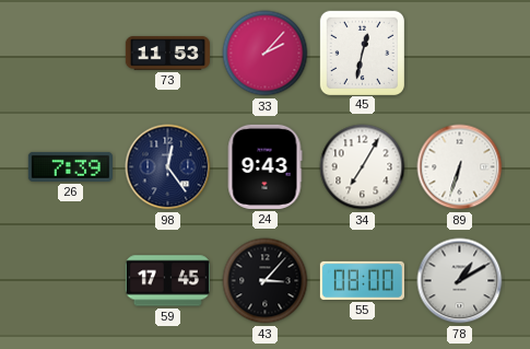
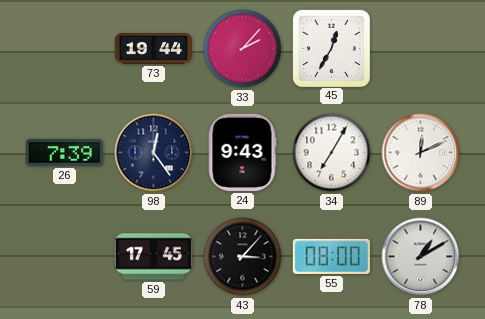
73: 11:53 -> 19:44
45: 12:32 -> 12:35
89: 6:33 -> 12:11
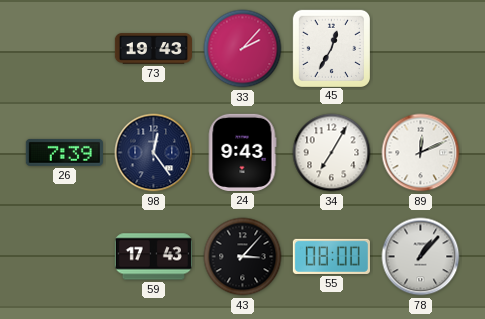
73: 19:44 -> 19:43
59: 17:45 -> 17:43
78: 1:10 -> 1:07
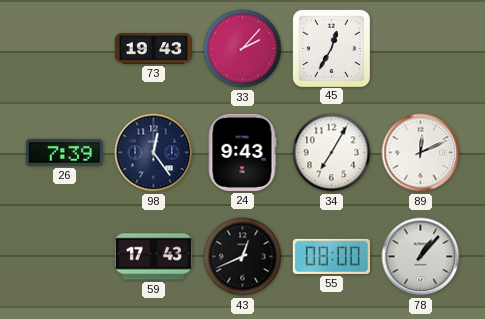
43: 3:07 -> 12:41
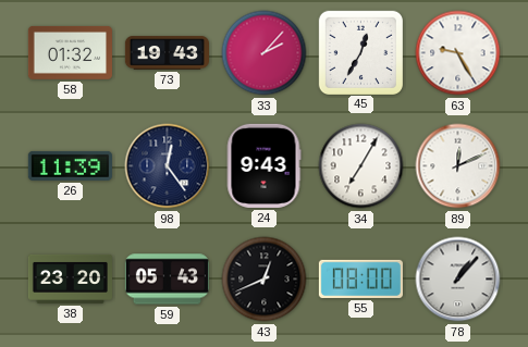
58: none -> 01:32
63: none -> 9:25
26: 7:39 -> 11:39
38: none -> 23:20
59: 17:43 -> 05:43
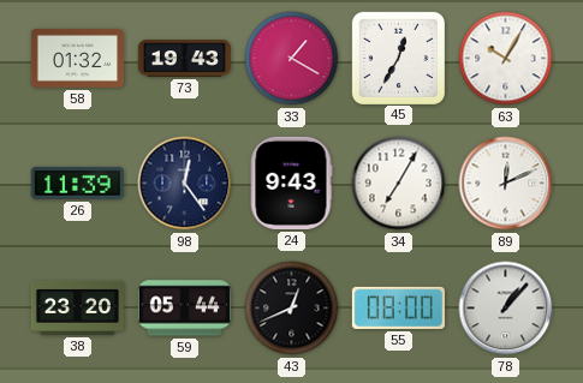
33: 2:07 -> 1:20
63: 9:25 -> 10:05
59: 05:43 -> 05:44
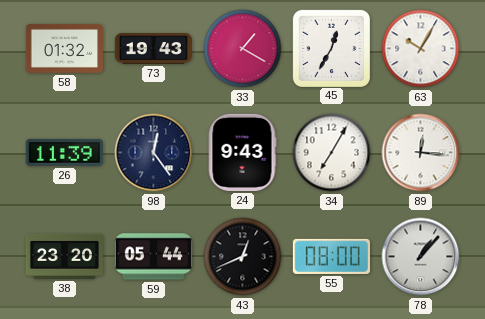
89: 12:11 -> 12:16
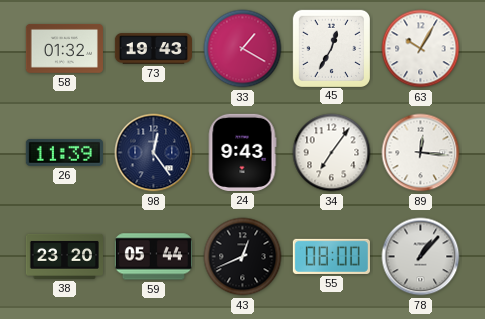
34: 7:05 -> 7:06
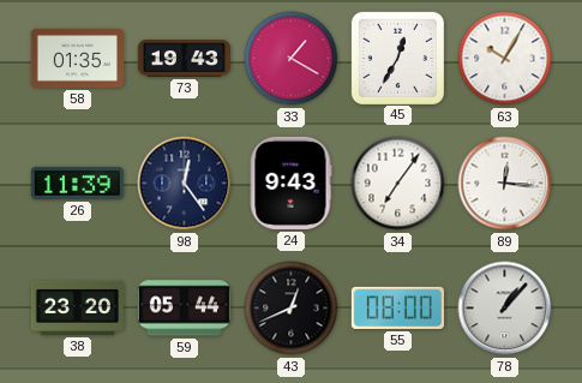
58: 01:32 -> 01:35
